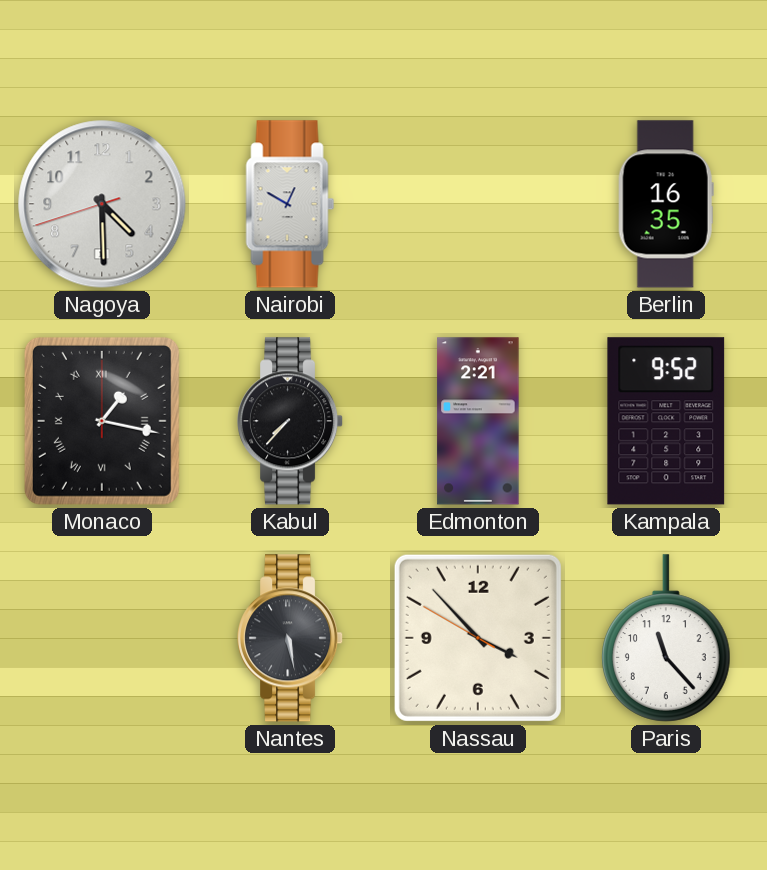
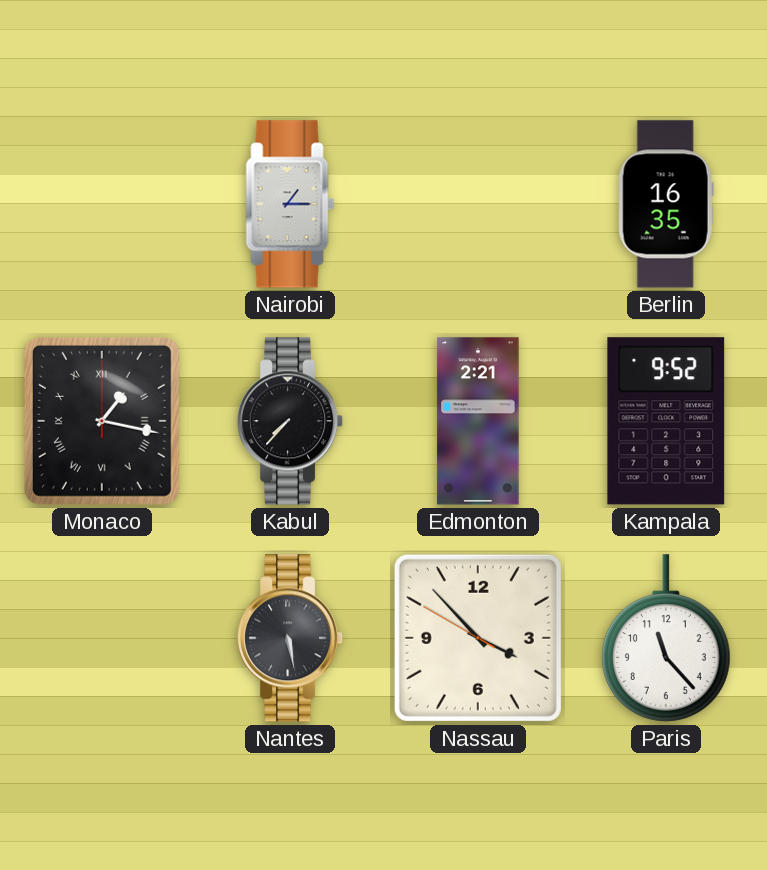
Nagoya: 4:29 -> none
Nairobi: 12:50 -> 1:15
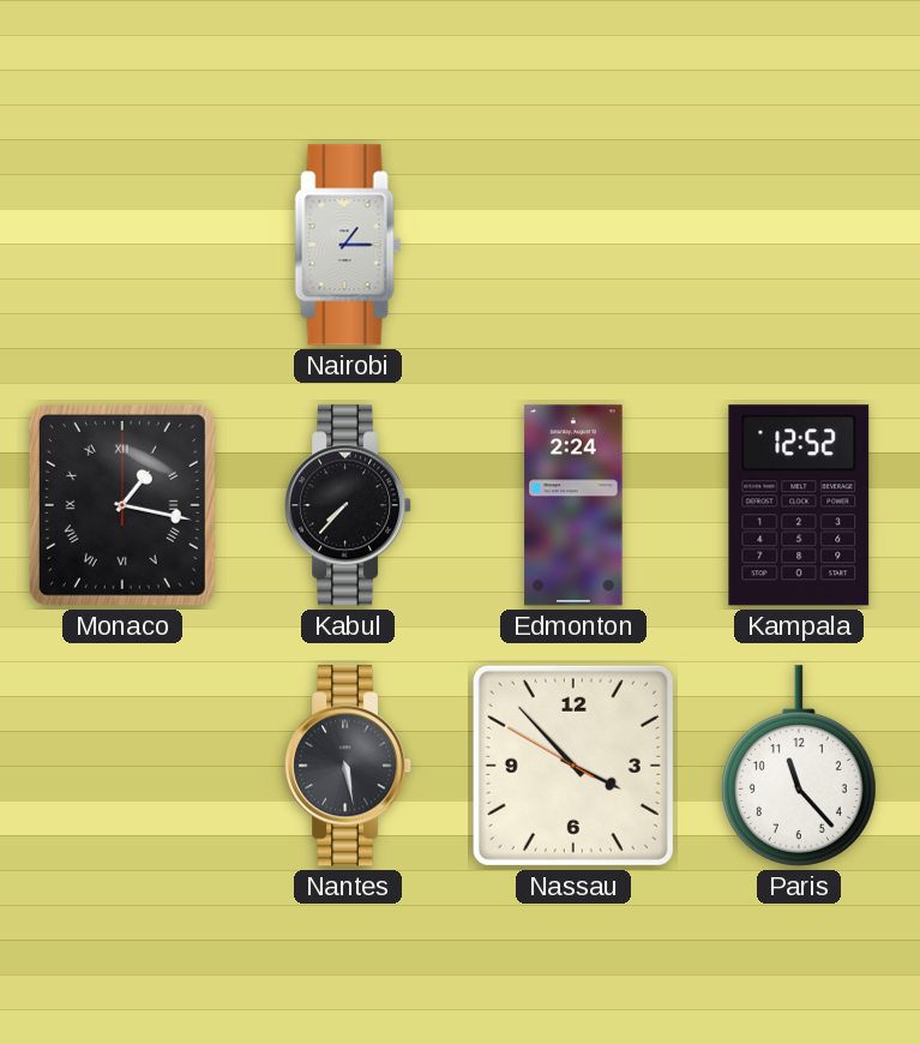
Berlin: 16:35 -> none
Edmonton: 2:21 -> 2:24
Kampala: 9:52 -> 12:52
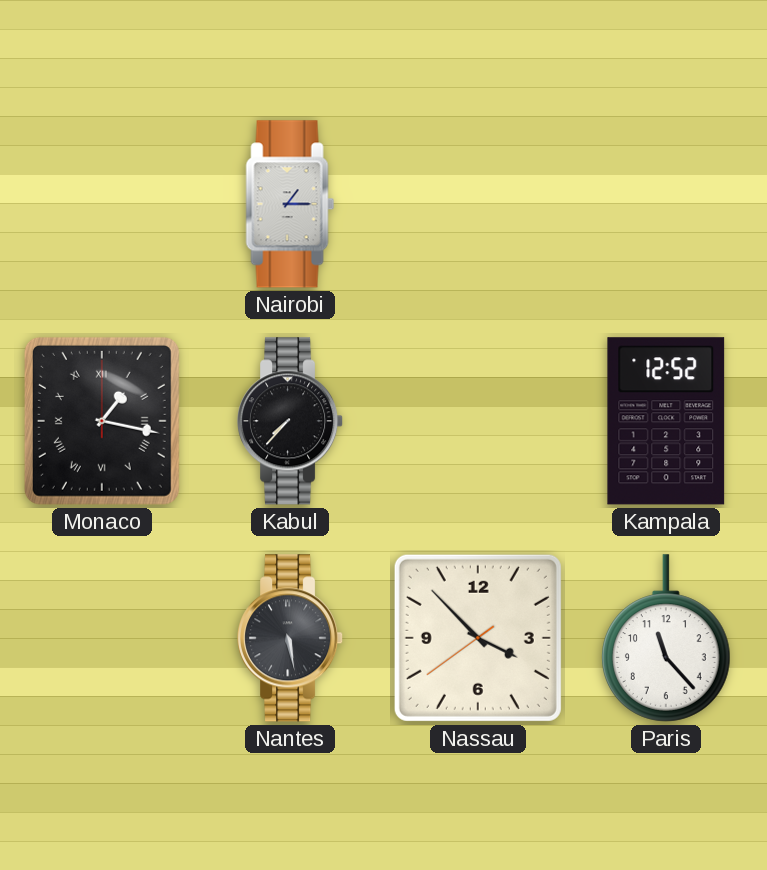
Edmonton: 2:24 -> none
Nassau: 3:52:50 -> 3:52:39
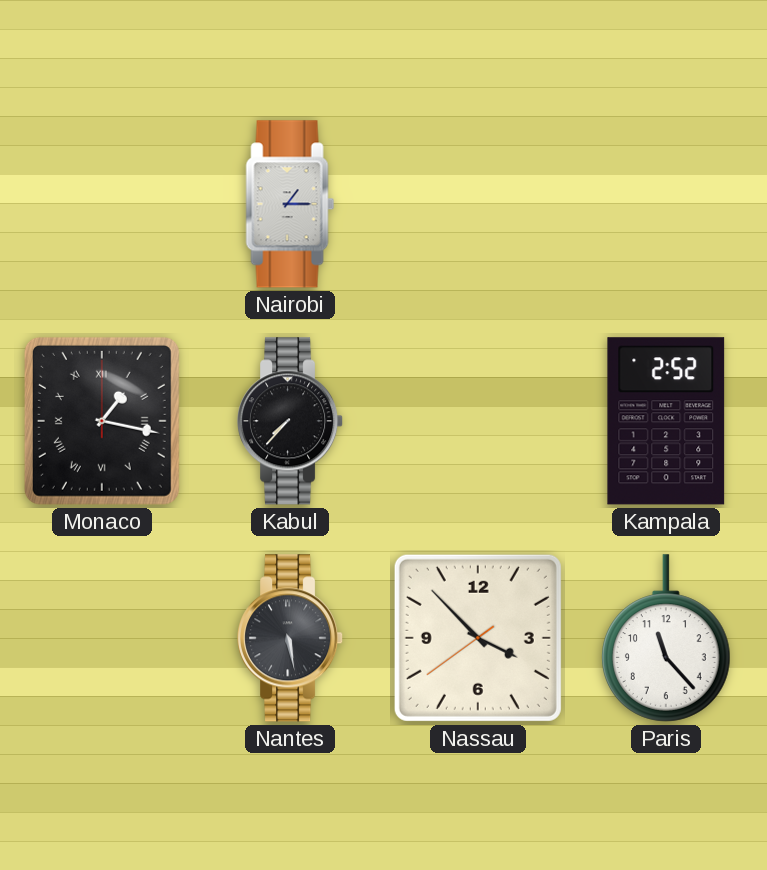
Kampala: 12:52 -> 2:52
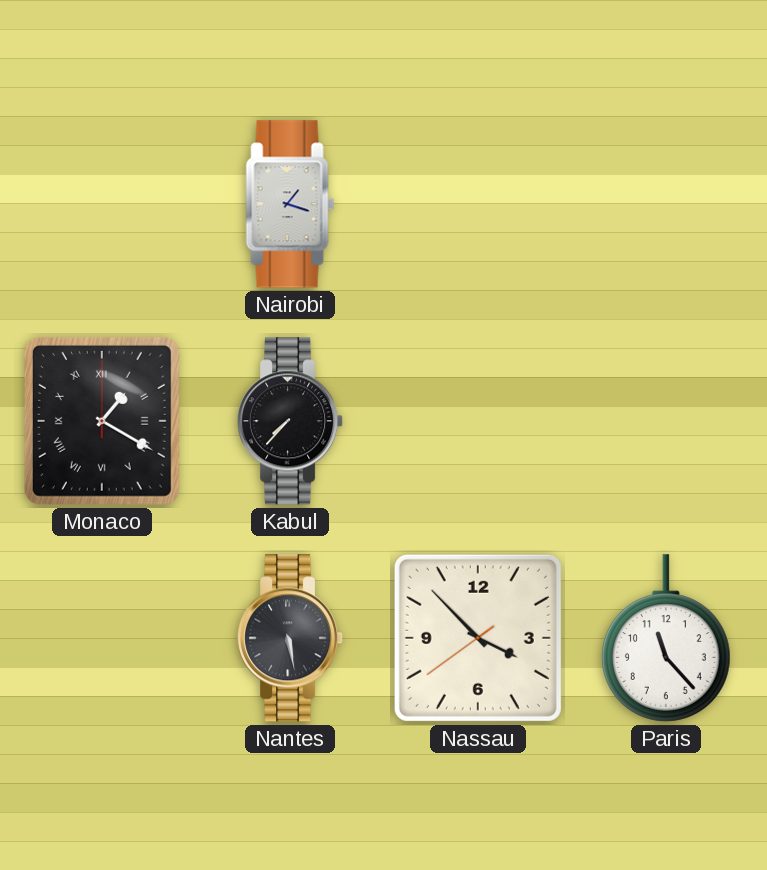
Nairobi: 1:15 -> 1:18
Monaco: 1:17 -> 1:20
Kampala: 2:52 -> none
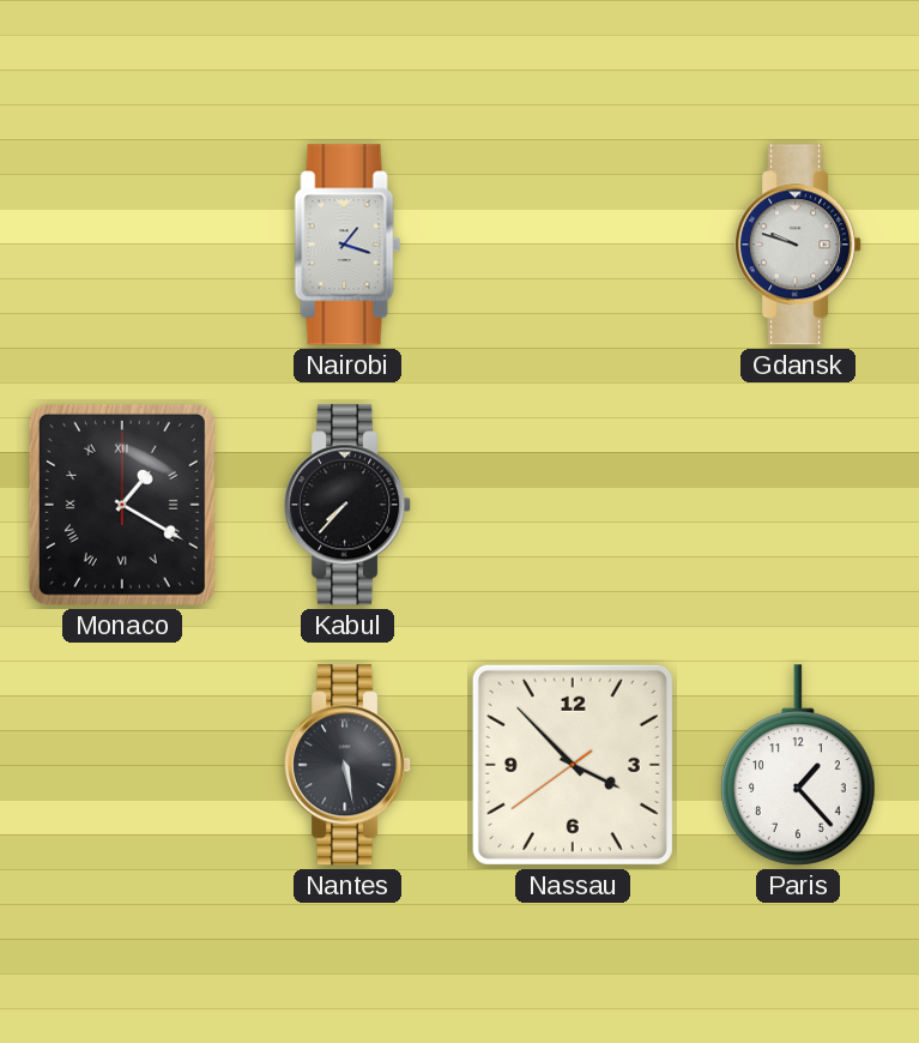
Gdansk: none -> 9:48
Paris: 11:23 -> 1:23
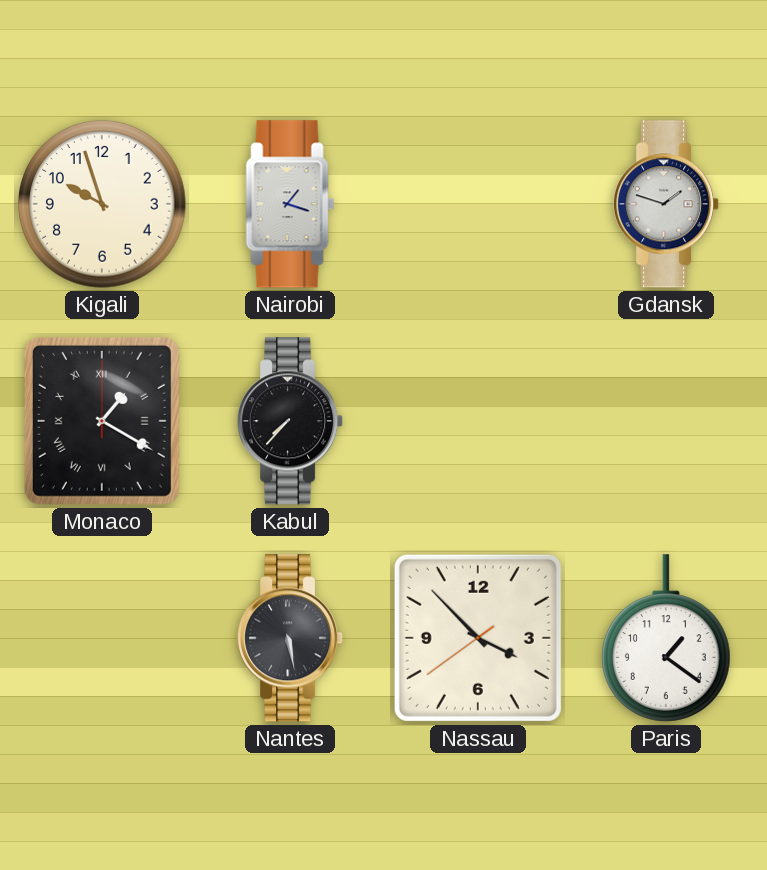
Kigali: none -> 9:57
Gdansk: 9:48 -> 1:48
Paris: 1:23 -> 1:21
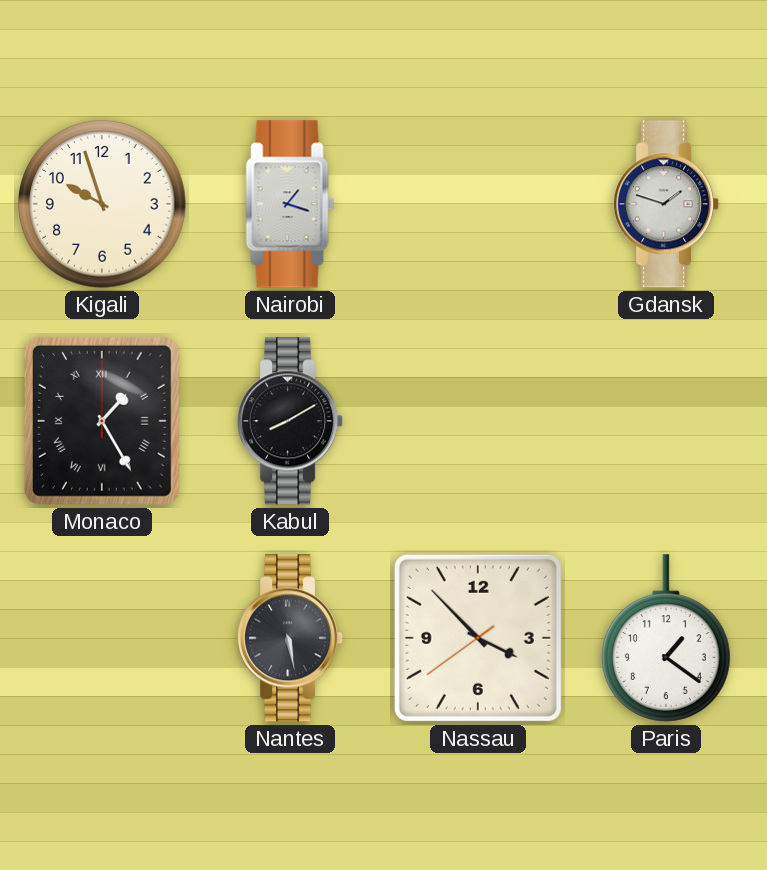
Monaco: 1:20 -> 1:25
Kabul: 7:37 -> 8:10
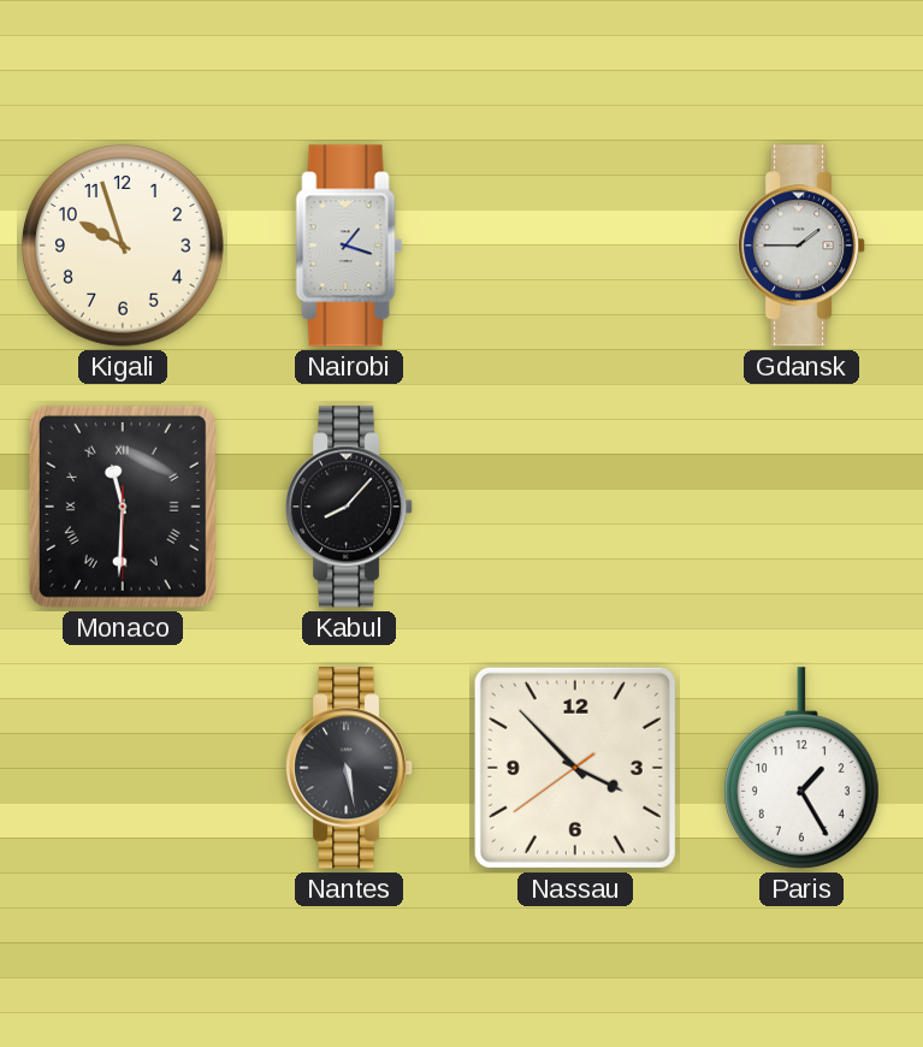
Gdansk: 1:48 -> 1:45
Monaco: 1:25 -> 11:30
Kabul: 8:10 -> 8:07
Paris: 1:21 -> 1:25
